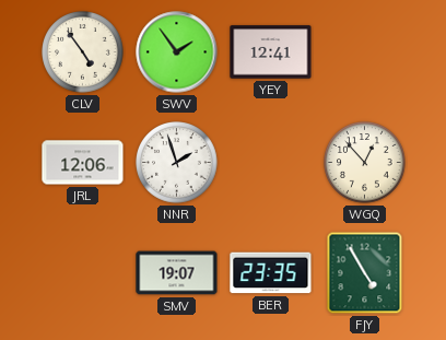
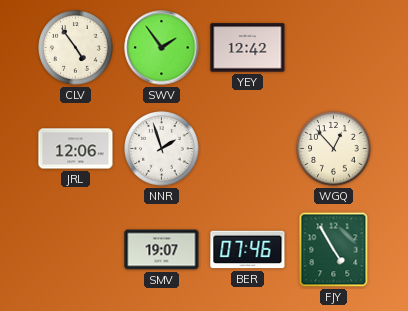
YEY: 12:41 -> 12:42
BER: 23:35 -> 07:46
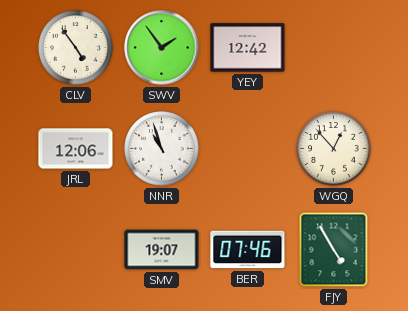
NNR: 1:57 -> 10:57
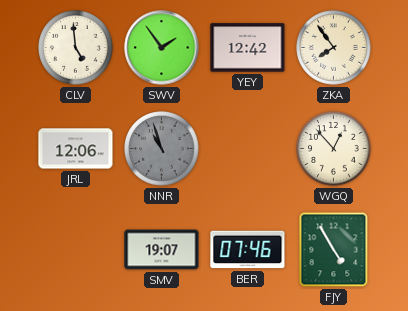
CLV: 4:54 -> 4:59
ZKA: none -> 7:54
NNR dial: white -> grey
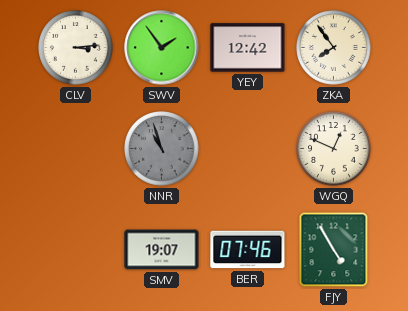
CLV: 4:59 -> 3:14
JRL: 12:06 -> none
WGQ: 12:53 -> 12:49
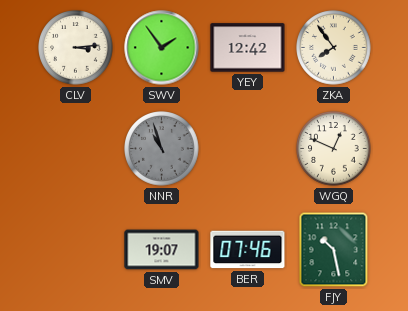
FJY: 4:55 -> 10:28
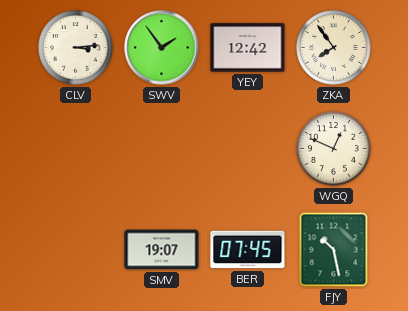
NNR: 10:57 -> none
BER: 07:46 -> 07:45
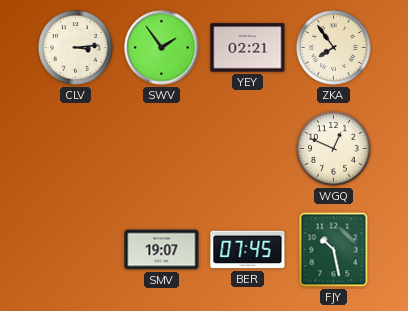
YEY: 12:42 -> 02:21
